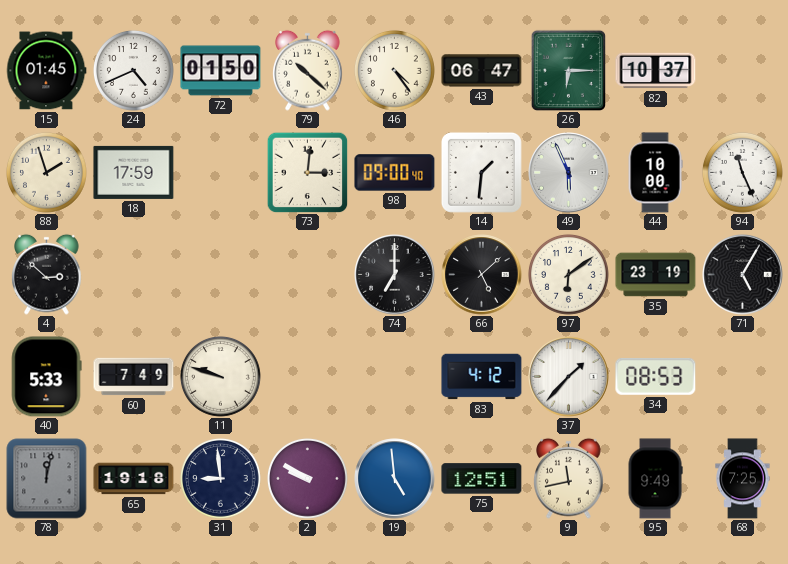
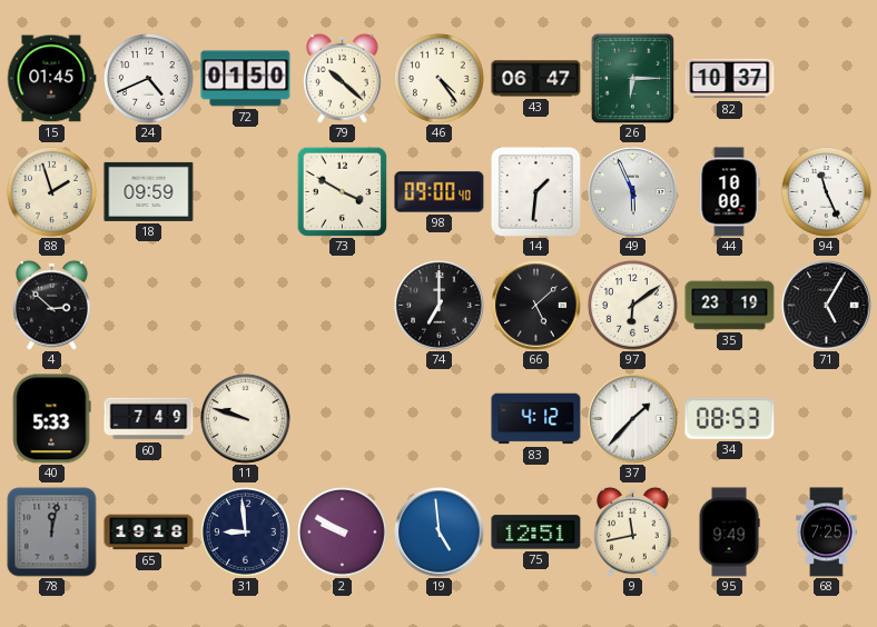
18: 17:59 -> 09:59
73: 3:01 -> 3:50
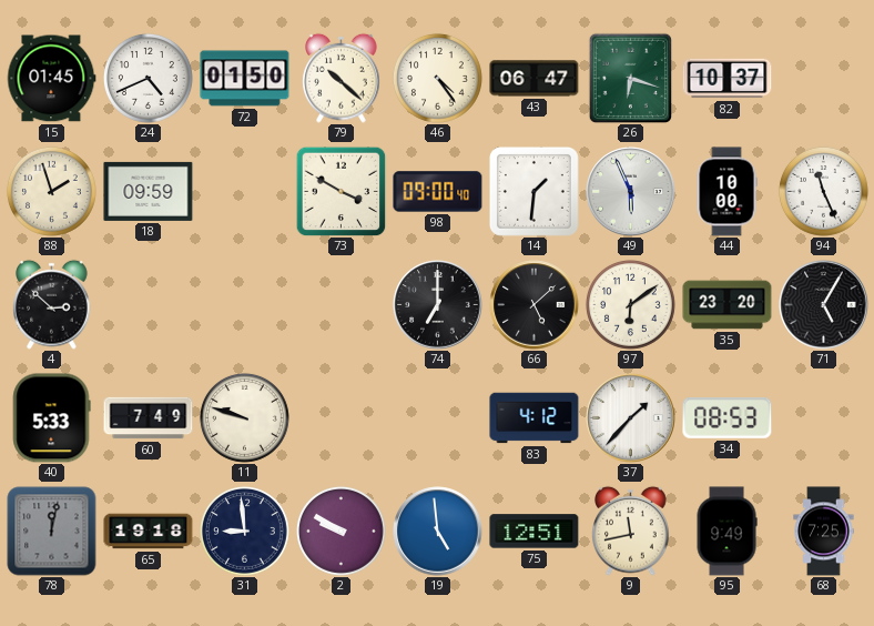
26: 6:15 -> 6:18
35: 23:19 -> 23:20
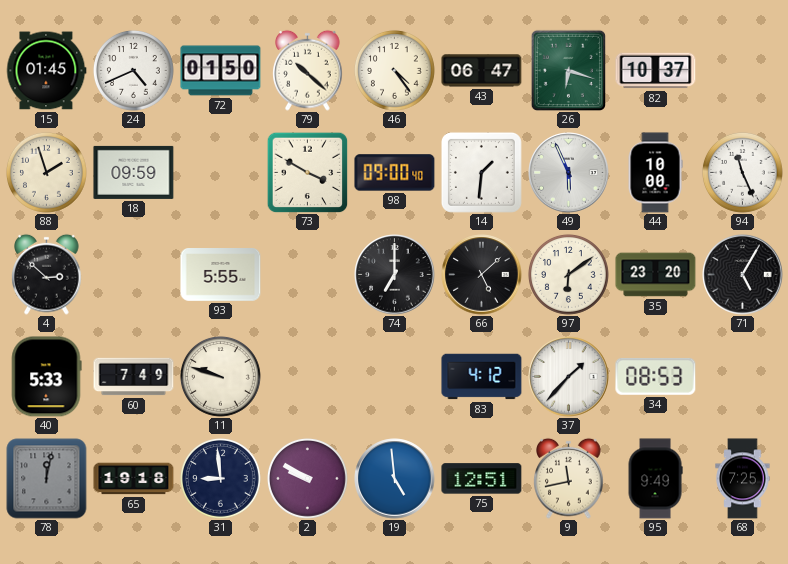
93: none -> 5:55
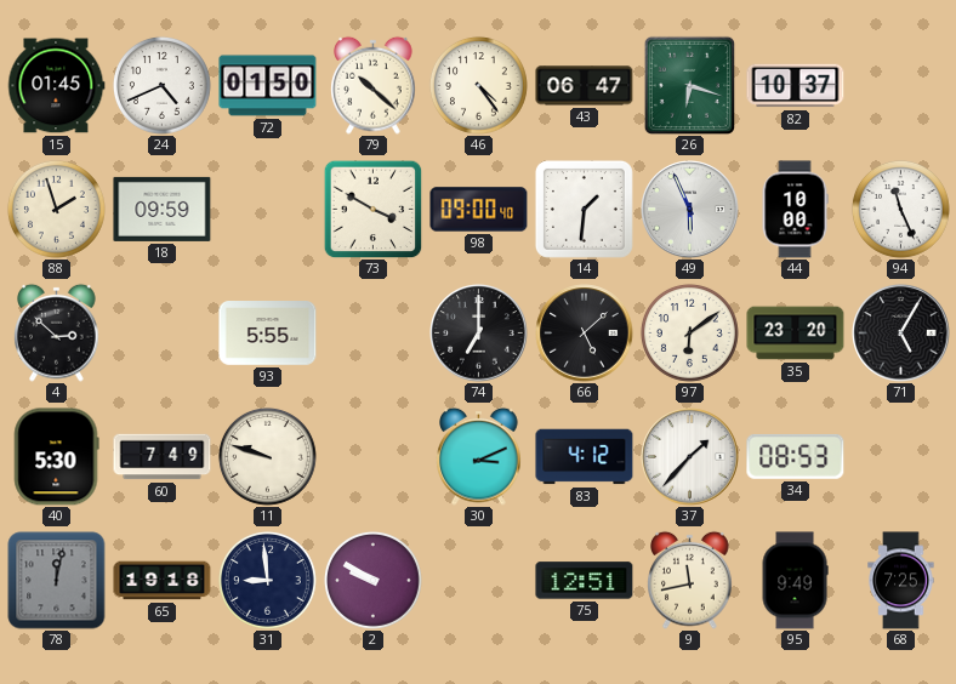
40: 5:33 -> 5:30
30: none -> 3:11
19: 4:59 -> none
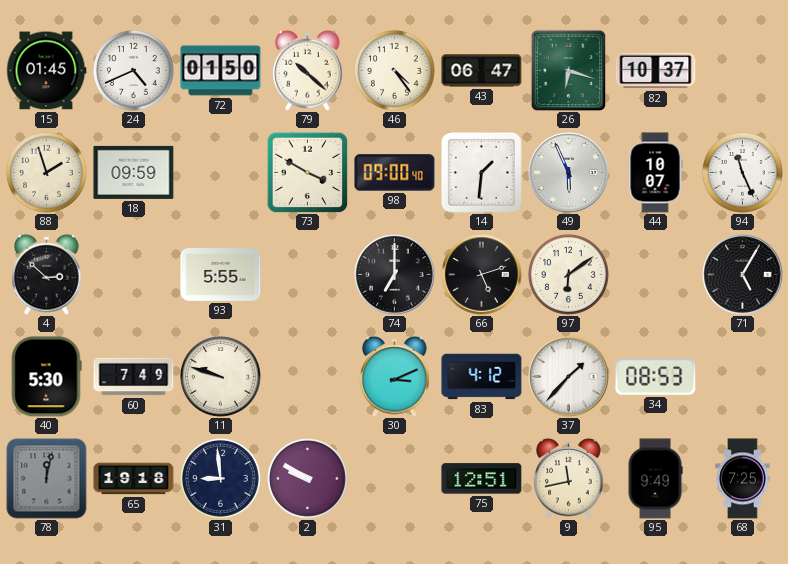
44: 10:00 -> 10:07
66: 5:08 -> 5:12
35: 23:20 -> none
